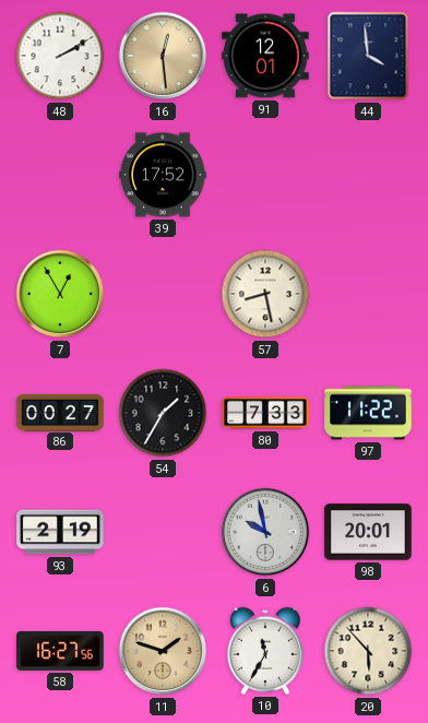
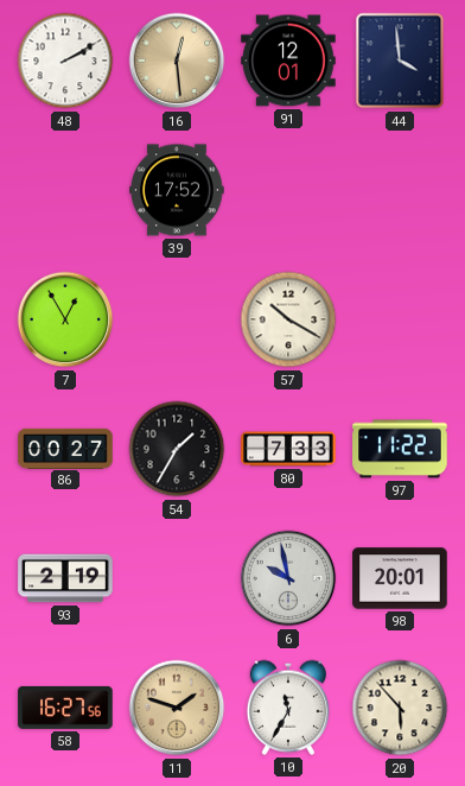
57: 8:28 -> 10:20
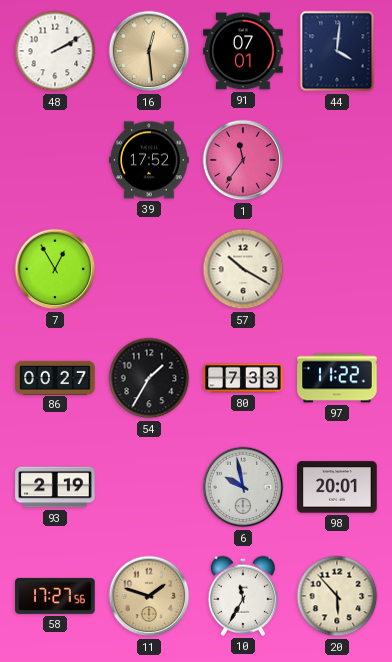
91: 12:01 -> 07:01
44: 3:59 -> 4:01
1: none -> 11:36
58: 16:27 -> 17:27
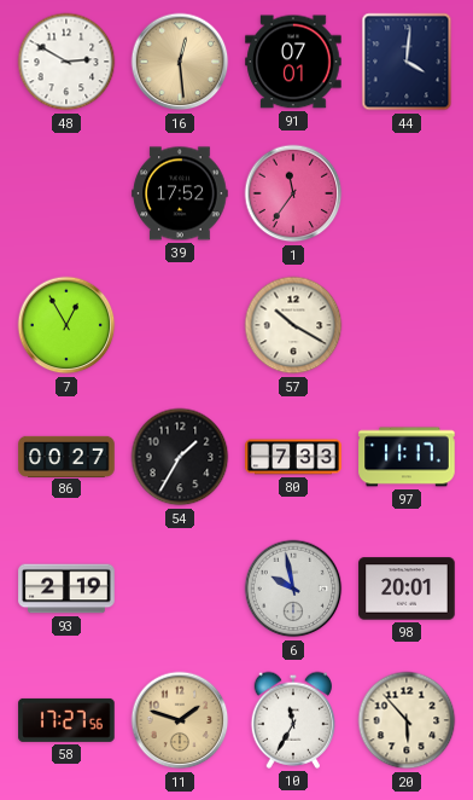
48: 2:10 -> 2:50
97: 11:22 -> 11:17
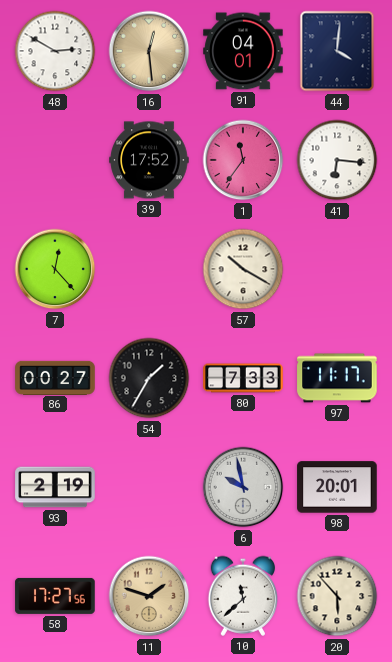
91: 07:01 -> 04:01
41: none -> 6:16
7: 12:55 -> 12:23
10: 11:35 -> 11:38
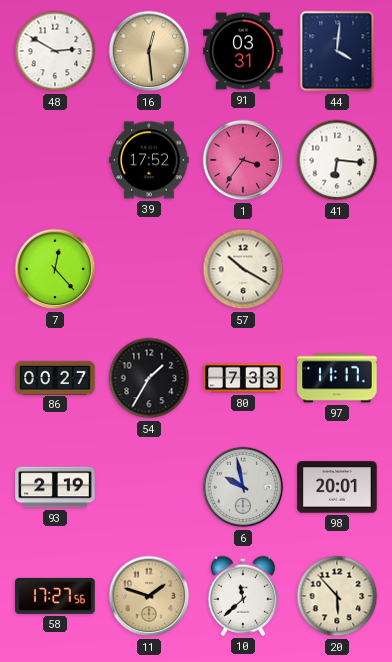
91: 04:01 -> 03:31
1: 11:36 -> 3:36
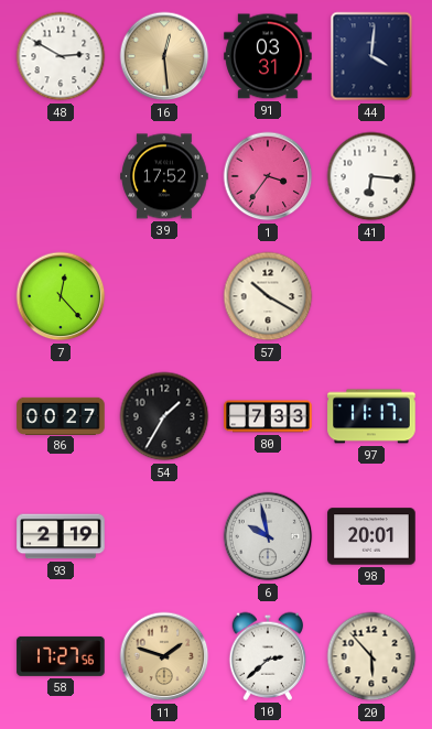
10: 11:38 -> 2:38
